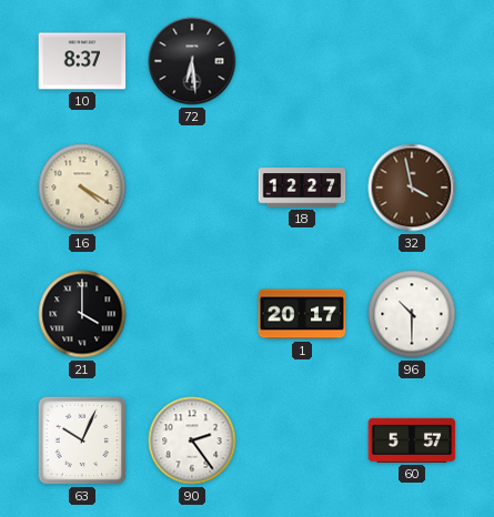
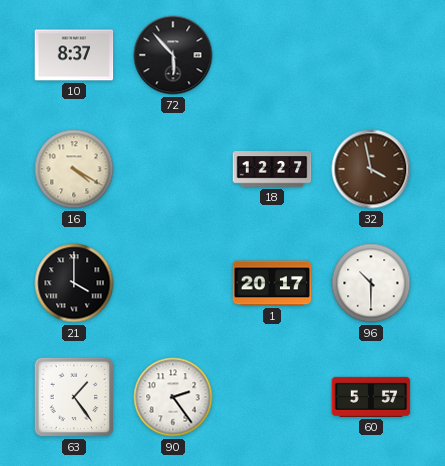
72: 6:29 -> 5:53
63: 10:04 -> 1:24
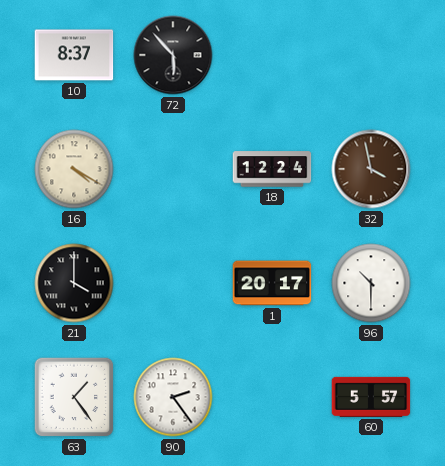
18: 12:27 -> 12:24
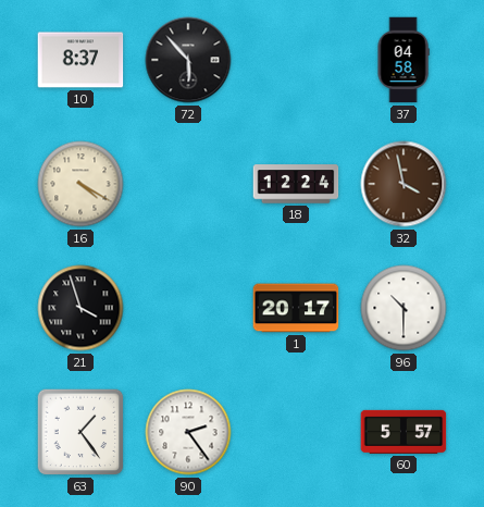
37: none -> 04:58
21: 4:00 -> 3:57
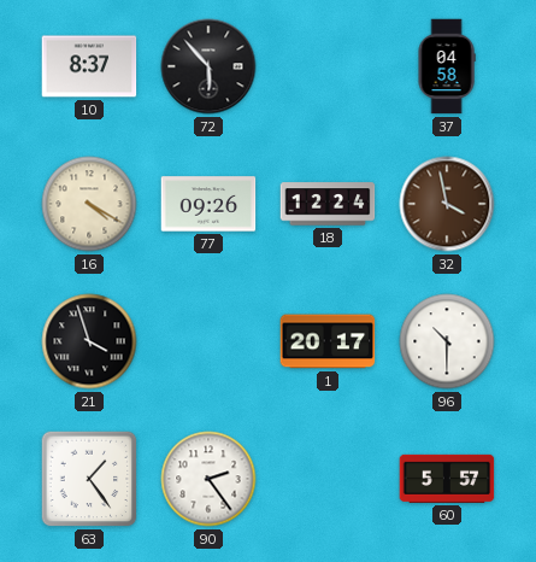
77: none -> 09:26
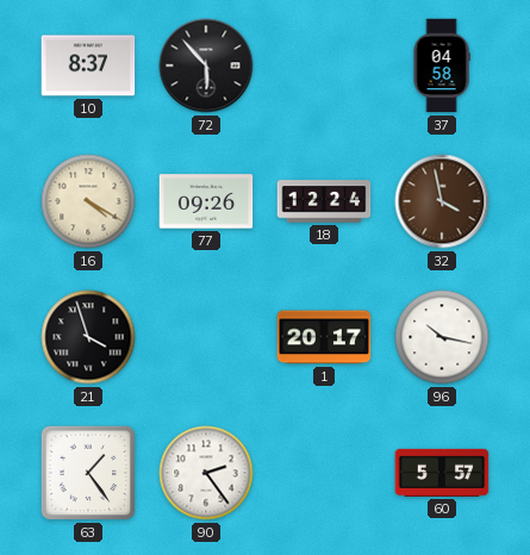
96: 10:30 -> 10:17
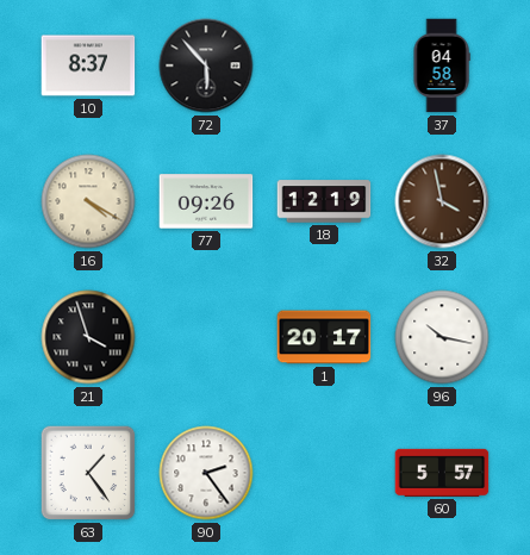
18: 12:24 -> 12:19
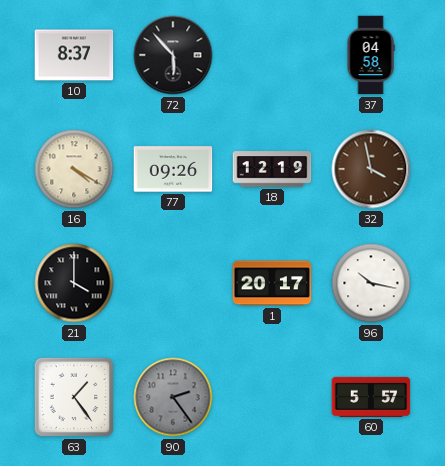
21: 3:57 -> 4:00
90 dial: white -> grey
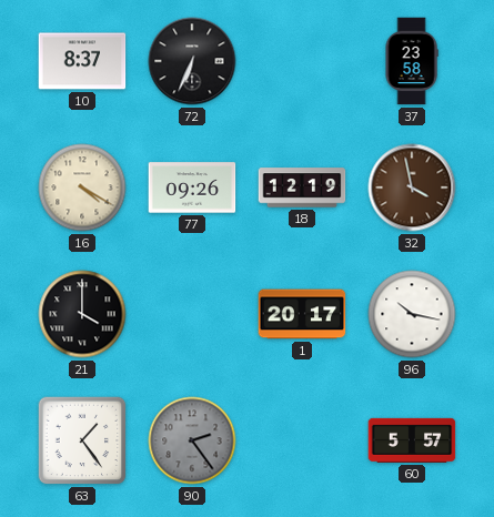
72: 5:53 -> 6:34
37: 04:58 -> 23:58
